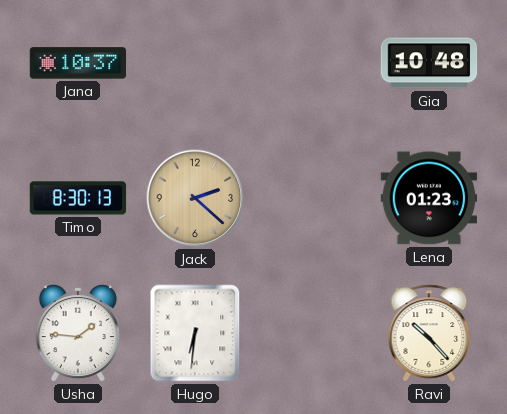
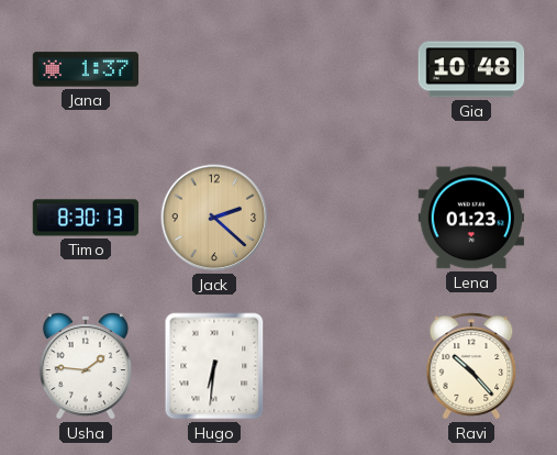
Jana: 10:37 -> 1:37
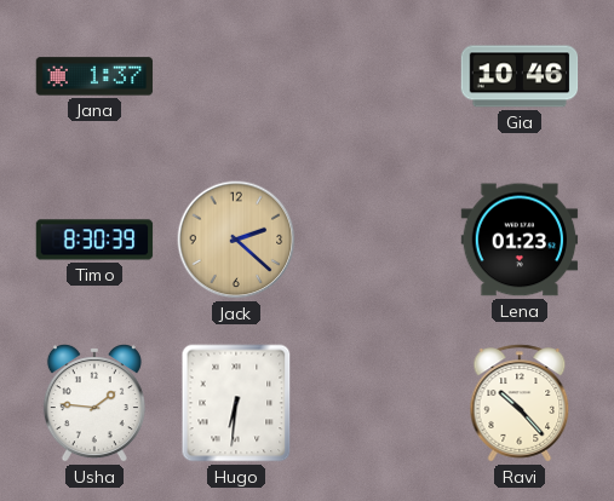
Gia: 10:48 -> 10:46
Timo: 8:30:13 -> 8:30:39
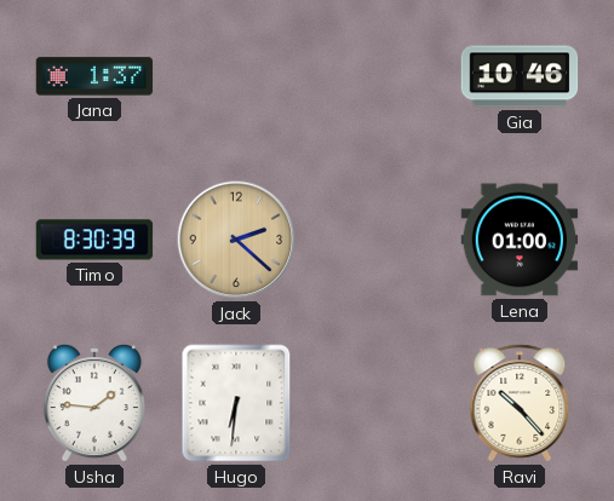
Lena: 01:23 -> 01:00
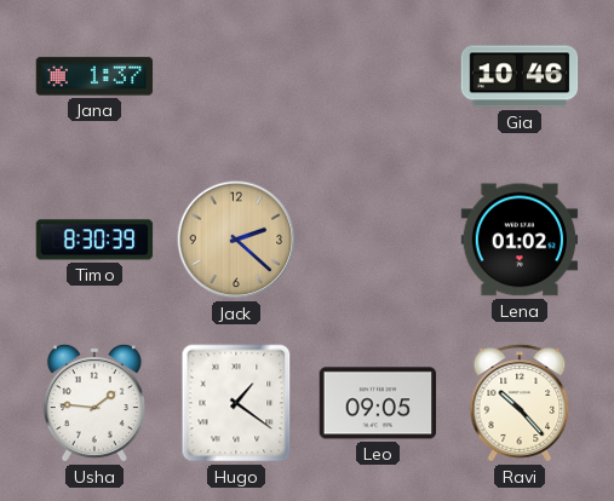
Lena: 01:00 -> 01:02
Hugo: 6:31 -> 1:21
Leo: none -> 09:05
